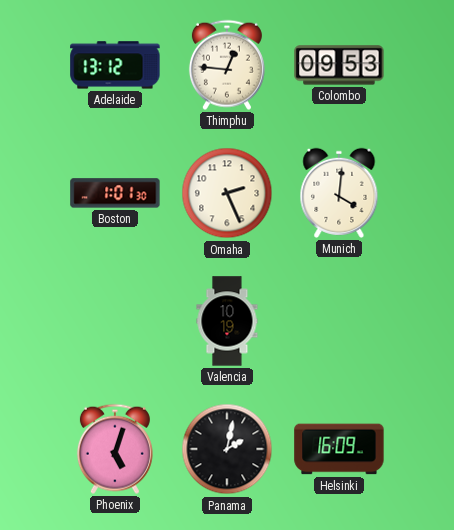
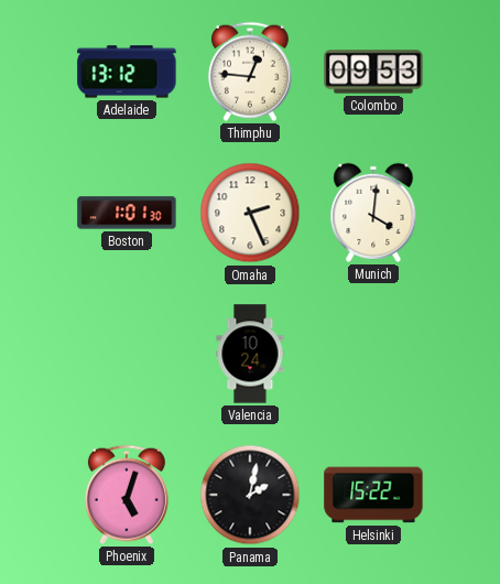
Valencia: 10:19 -> 10:24
Helsinki: 16:09 -> 15:22
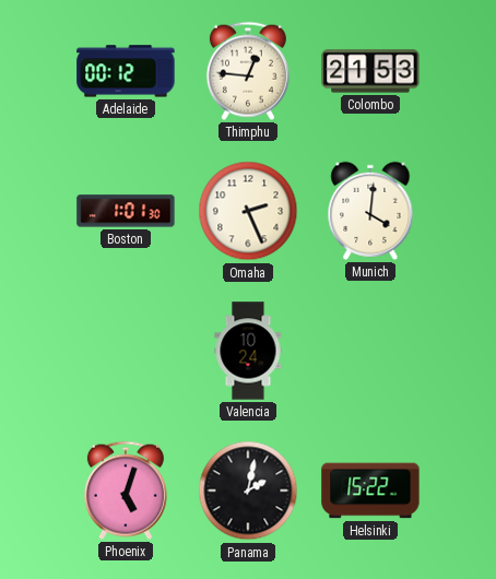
Adelaide: 13:12 -> 00:12
Colombo: 09:53 -> 21:53
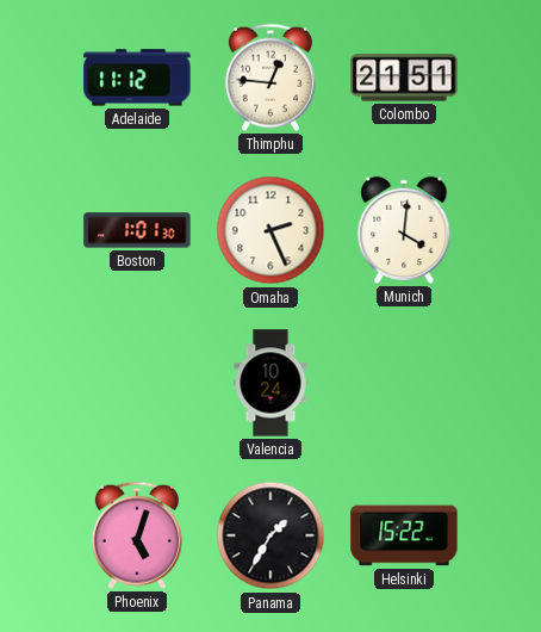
Adelaide: 00:12 -> 11:12
Colombo: 21:53 -> 21:51
Panama: 2:02 -> 1:35
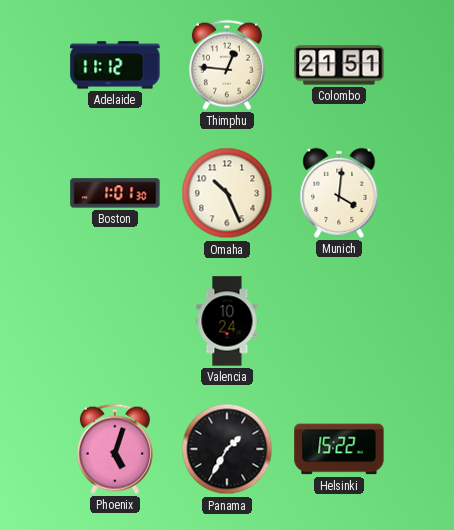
Omaha: 2:26 -> 10:26
